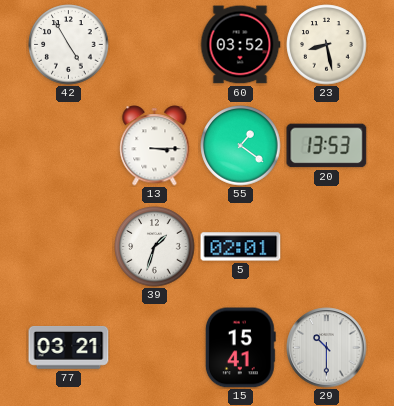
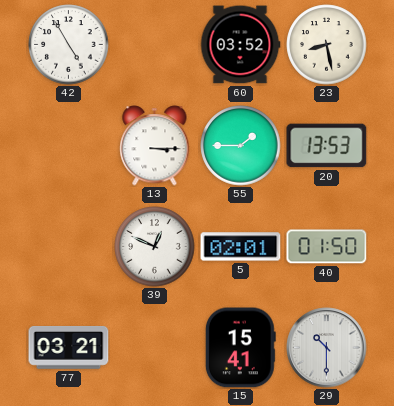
55: 1:21 -> 1:45
39: 1:33 -> 12:49
40: none -> 01:50
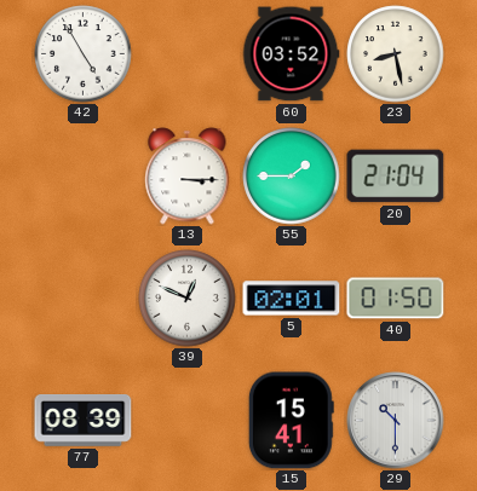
20: 13:53 -> 21:04
77: 03:21 -> 08:39
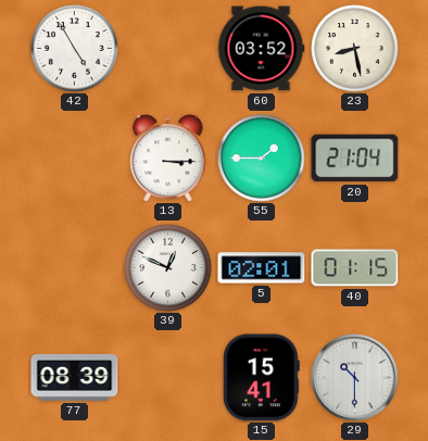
40: 01:50 -> 01:15
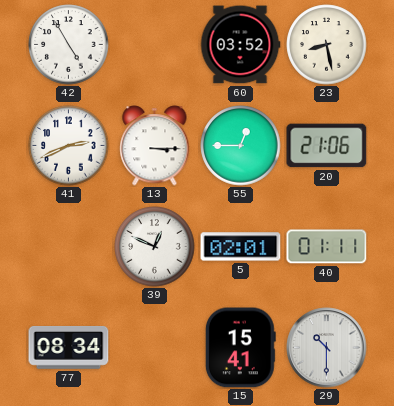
41: none -> 2:41
55: 1:45 -> 12:45
20: 21:04 -> 21:06
40: 01:15 -> 01:11
77: 08:39 -> 08:34
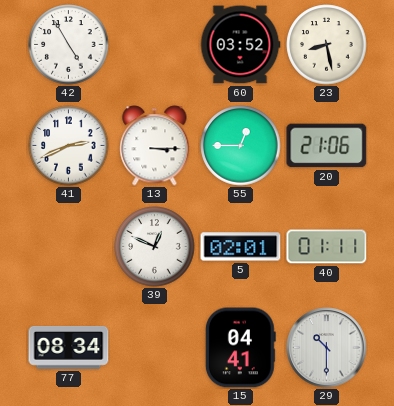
15: 15:41 -> 04:41
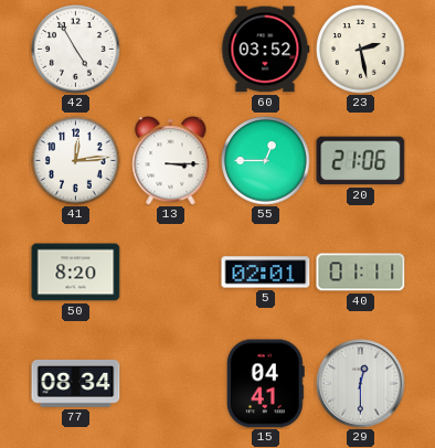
23: 8:28 -> 2:28
41: 2:41 -> 12:14
50: none -> 8:20
39: 12:49 -> none
29: 10:30 -> 12:30
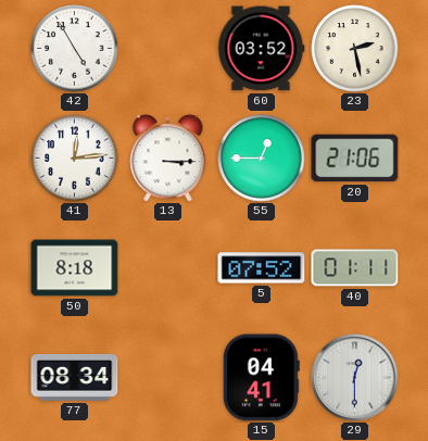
50: 8:20 -> 8:18
5: 02:01 -> 07:52
